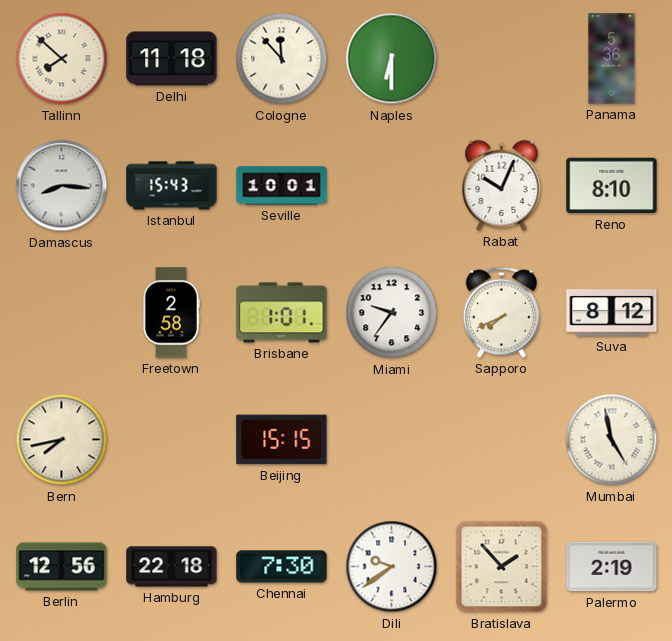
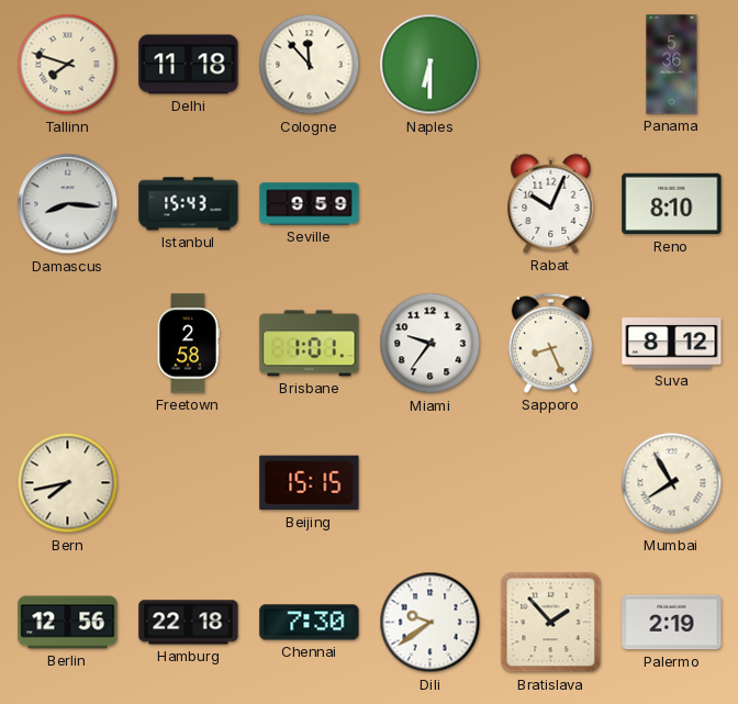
Tallinn: 7:52 -> 7:48
Seville: 10:01 -> 9:59
Sapporo: 7:41 -> 8:26
Mumbai: 4:58 -> 7:55
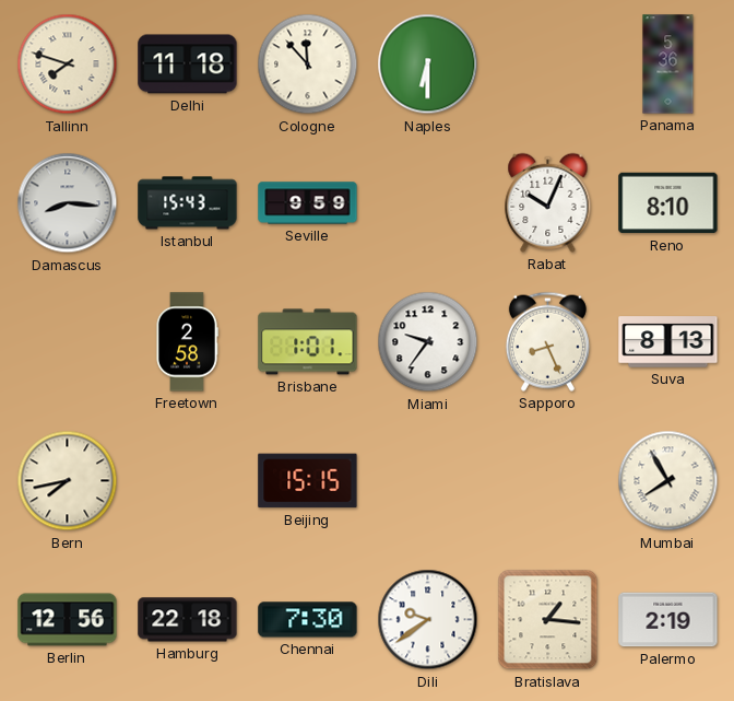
Suva: 8:12 -> 8:13
Bratislava: 1:53 -> 1:16
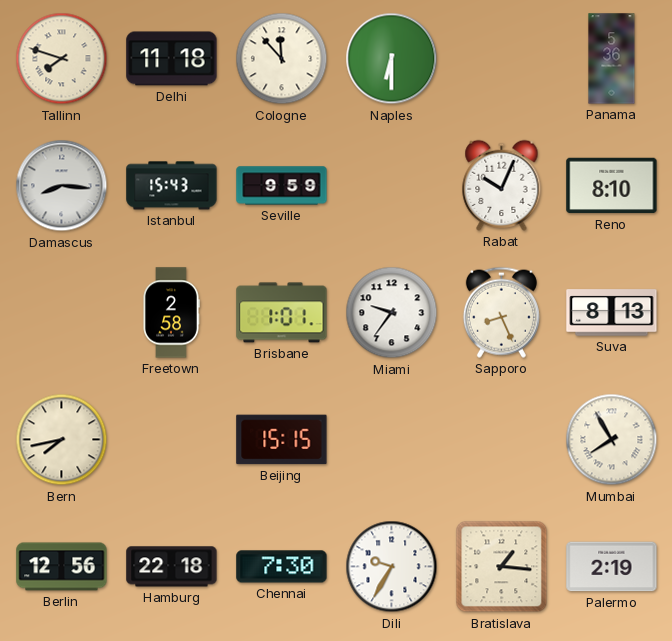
Dili: 9:39 -> 9:35
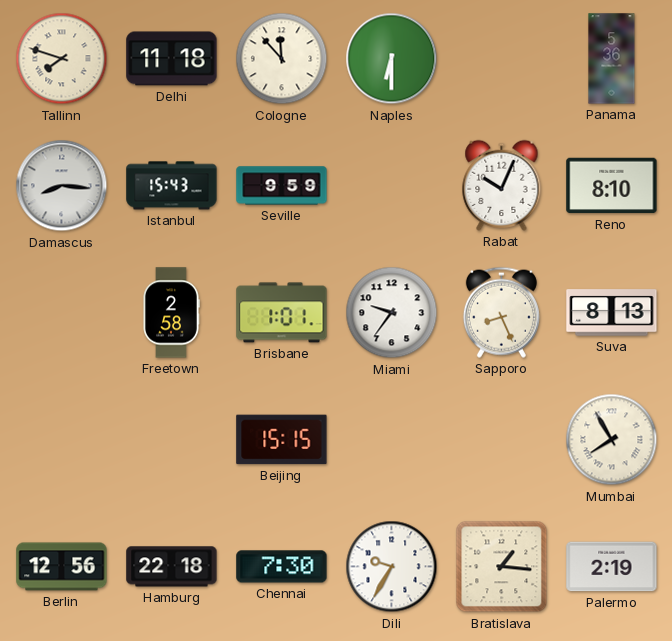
Bern: 7:43 -> none
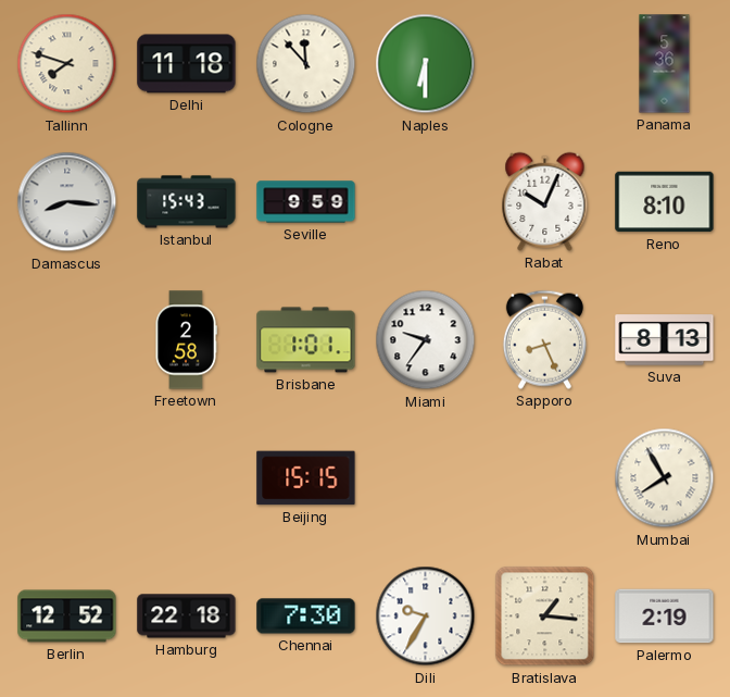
Berlin: 12:56 -> 12:52
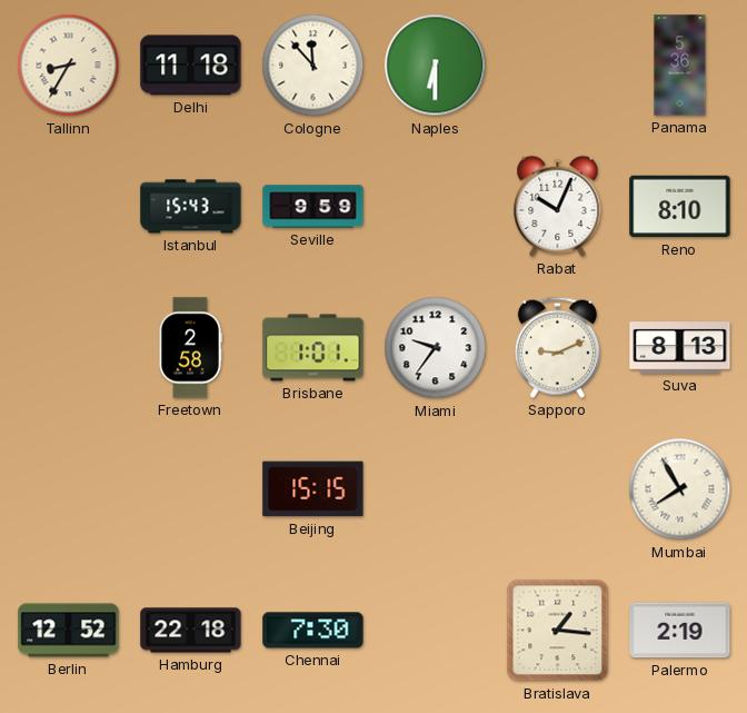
Tallinn: 7:48 -> 8:35
Damascus: 8:16 -> none
Sapporo: 8:26 -> 9:11
Dili: 9:35 -> none
